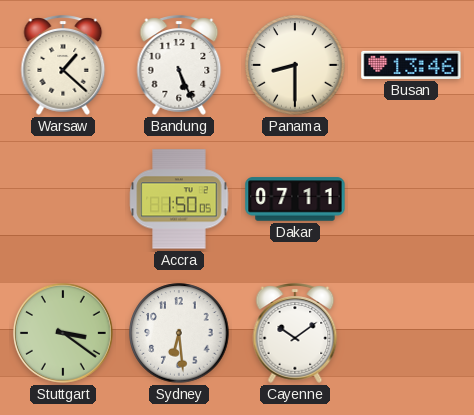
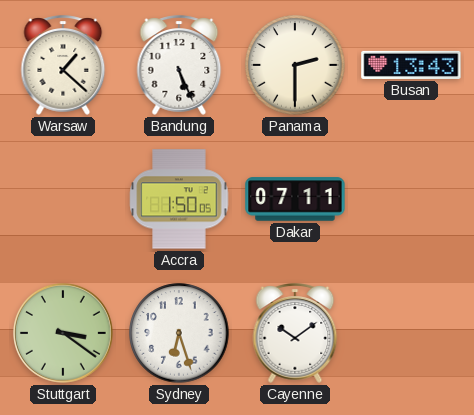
Panama: 8:30 -> 2:30
Busan: 13:46 -> 13:43
Sydney: 6:29 -> 6:27
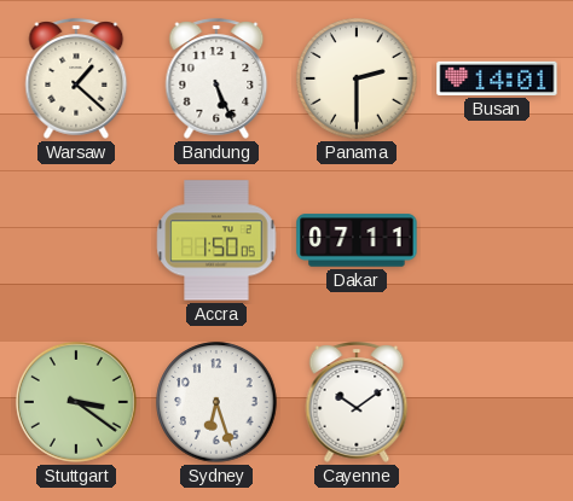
Busan: 13:43 -> 14:01
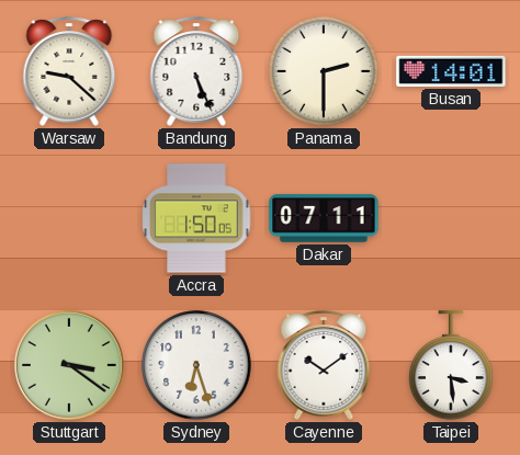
Warsaw: 1:22 -> 9:22
Taipei: none -> 3:29
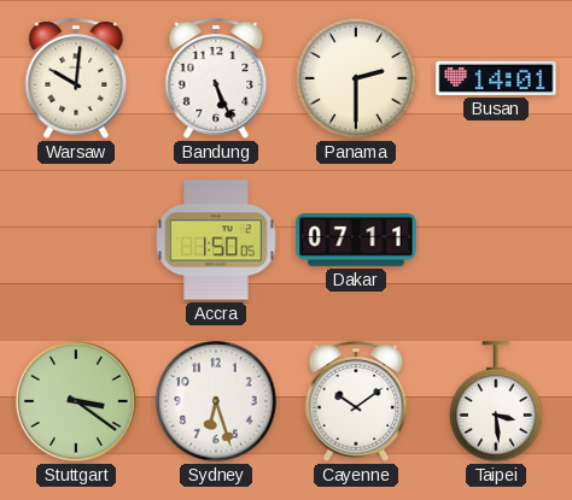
Warsaw: 9:22 -> 10:01
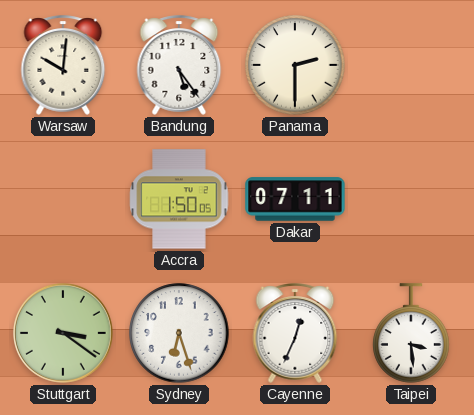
Bandung: 5:26 -> 5:24
Busan: 14:01 -> none
Cayenne: 10:09 -> 12:34
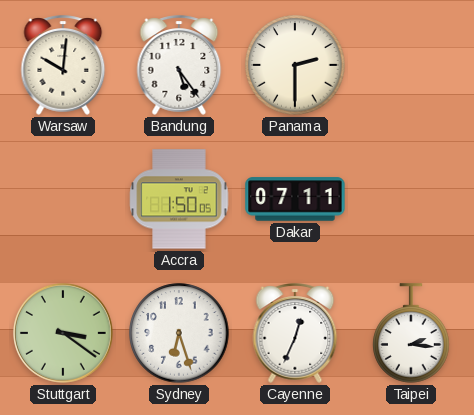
Taipei: 3:29 -> 2:16
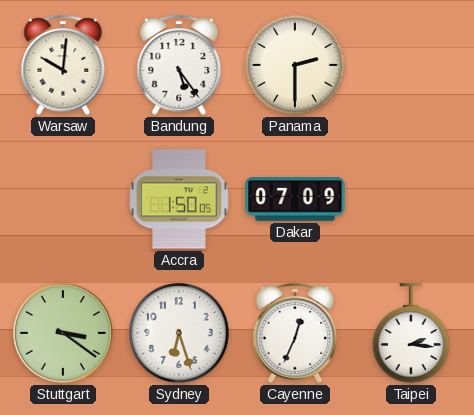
Dakar: 07:11 -> 07:09
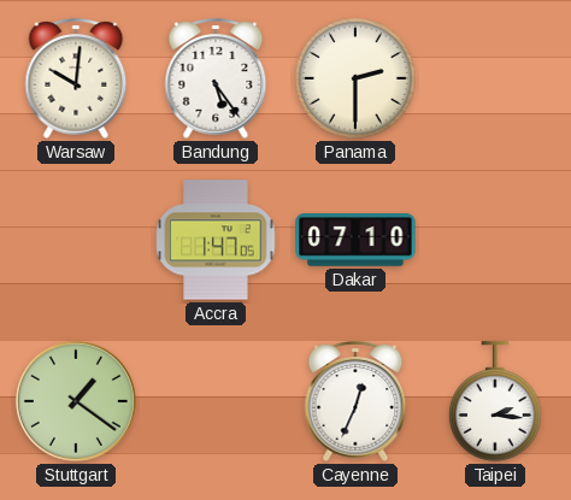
Accra: 1:50 -> 1:47
Dakar: 07:09 -> 07:10
Stuttgart: 3:21 -> 1:21
Sydney: 6:27 -> none
